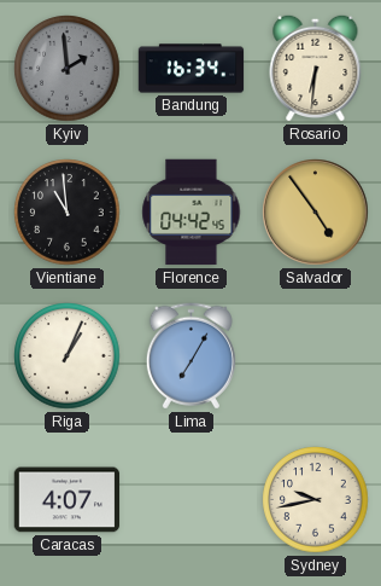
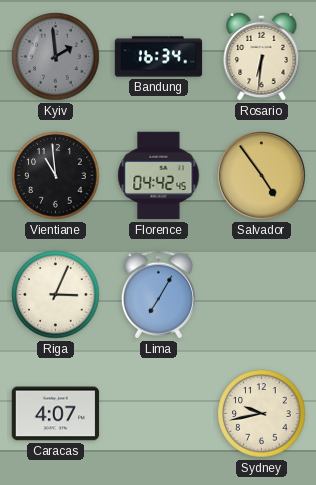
Riga: 1:04 -> 3:04
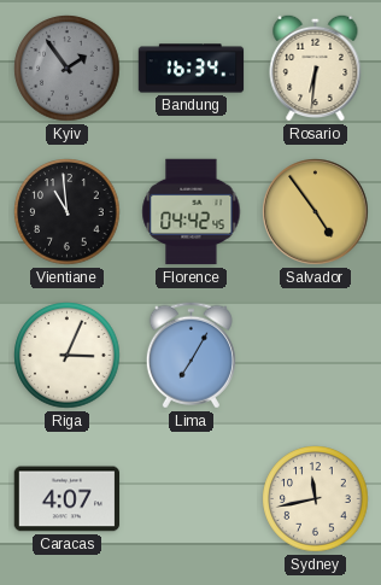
Kyiv: 1:59 -> 1:54
Sydney: 9:43 -> 11:43
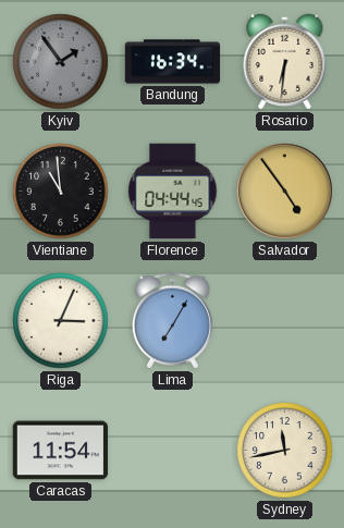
Florence: 04:42 -> 04:44
Caracas: 4:07 -> 11:54
